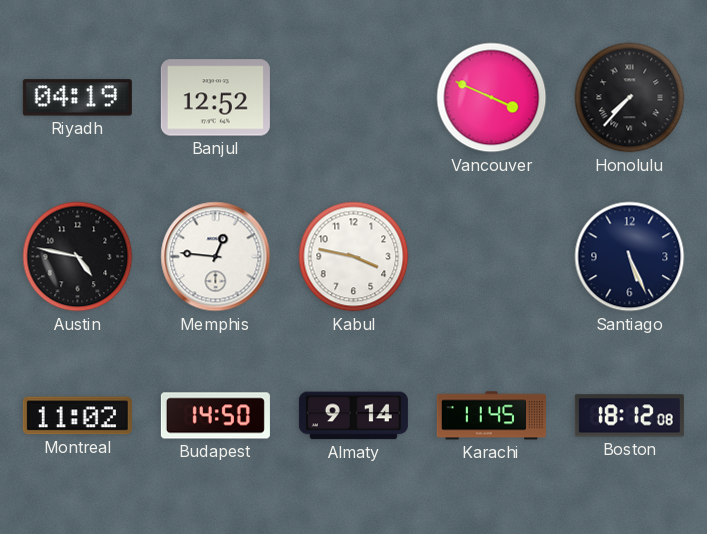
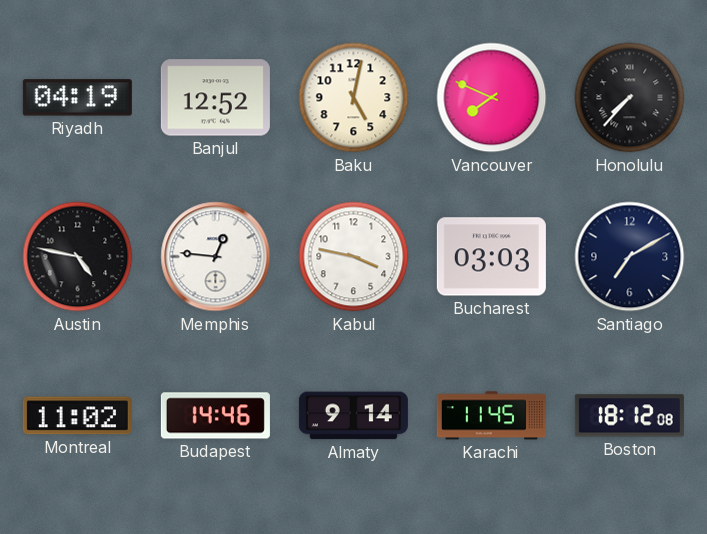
Baku: none -> 5:02
Vancouver: 3:49 -> 7:49
Bucharest: none -> 03:03
Santiago: 5:26 -> 7:10
Budapest: 14:50 -> 14:46
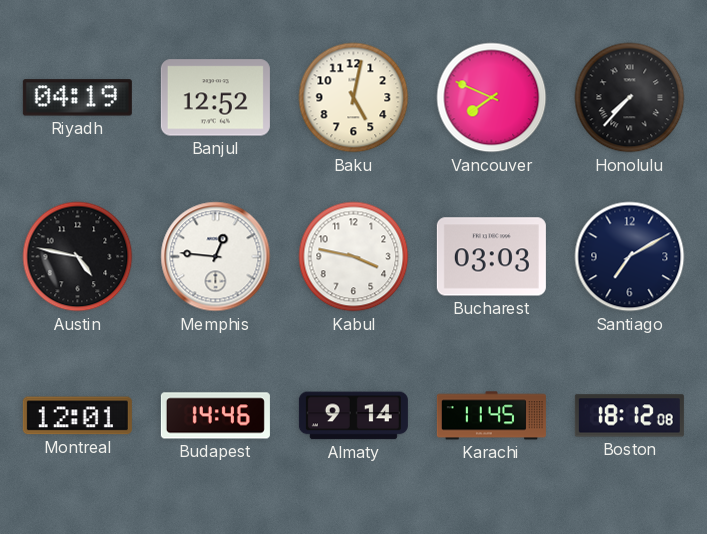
Montreal: 11:02 -> 12:01
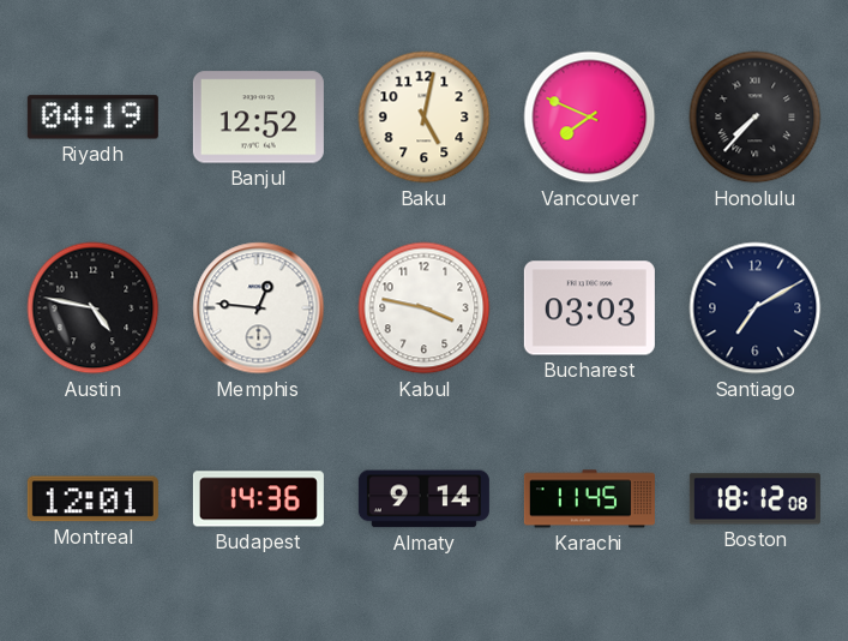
Budapest: 14:46 -> 14:36
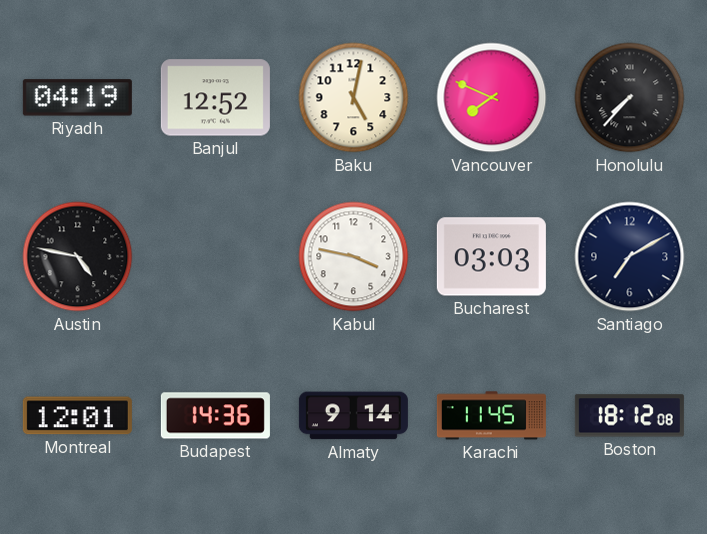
Memphis: 12:46 -> none
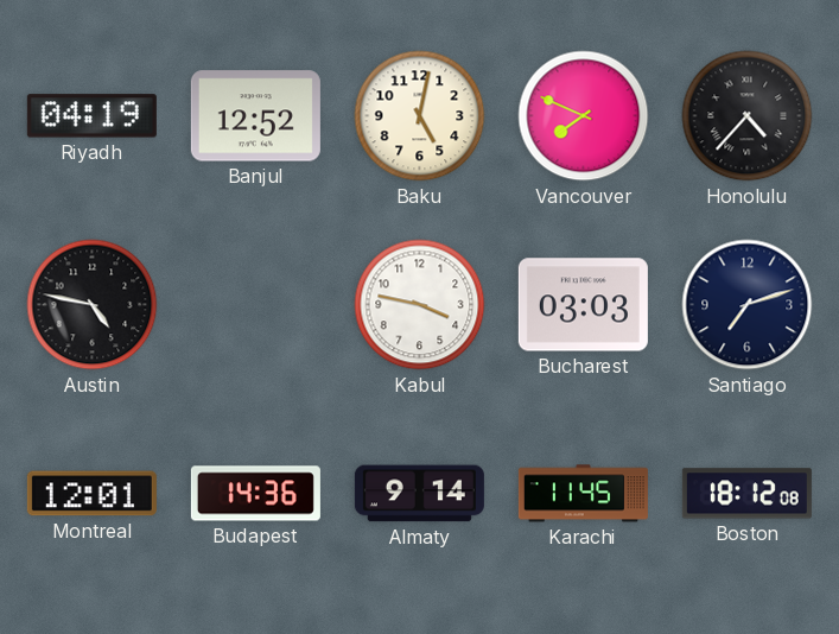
Honolulu: 7:37 -> 4:37
Santiago: 7:10 -> 7:12
